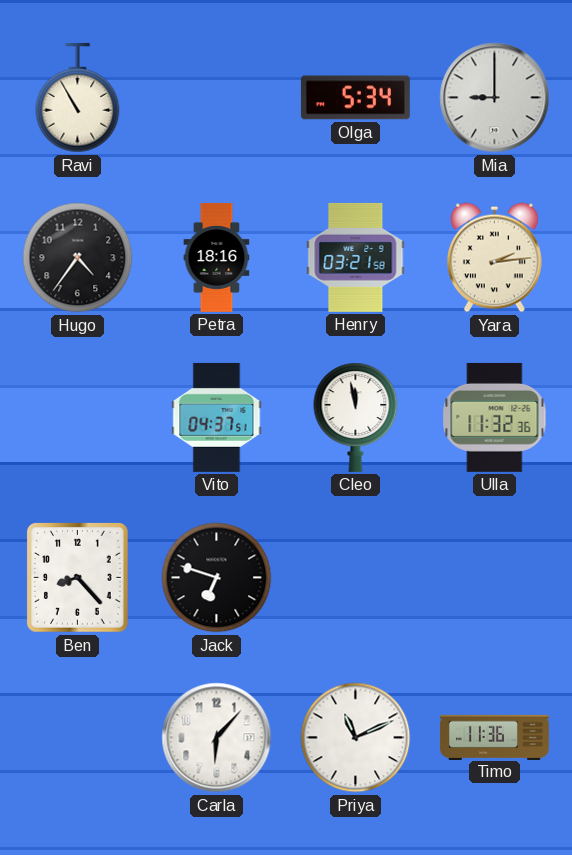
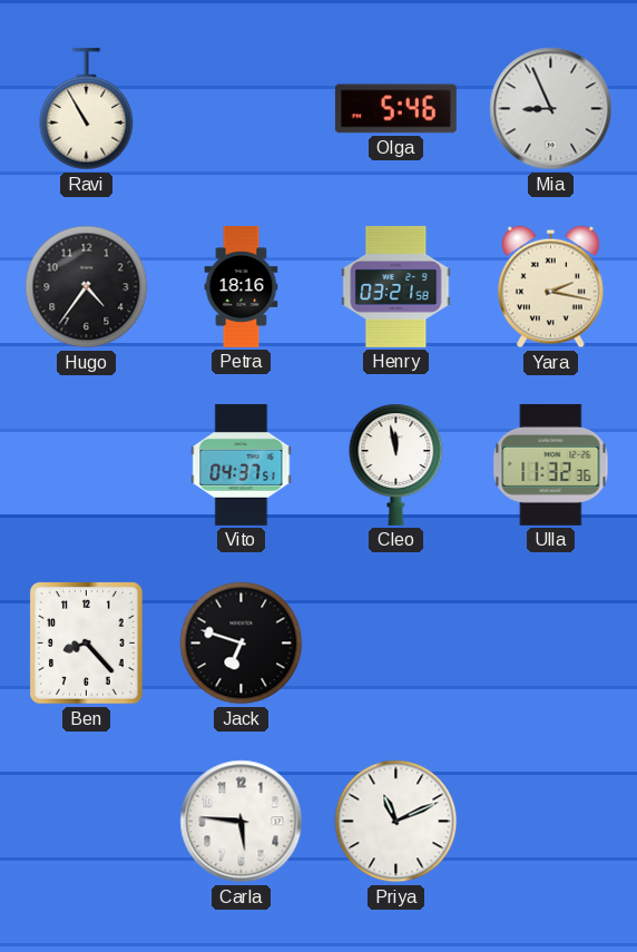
Olga: 5:34 -> 5:46
Mia: 9:00 -> 8:56
Yara: 2:14 -> 2:17
Carla: 6:07 -> 5:46
Timo: 11:36 -> none
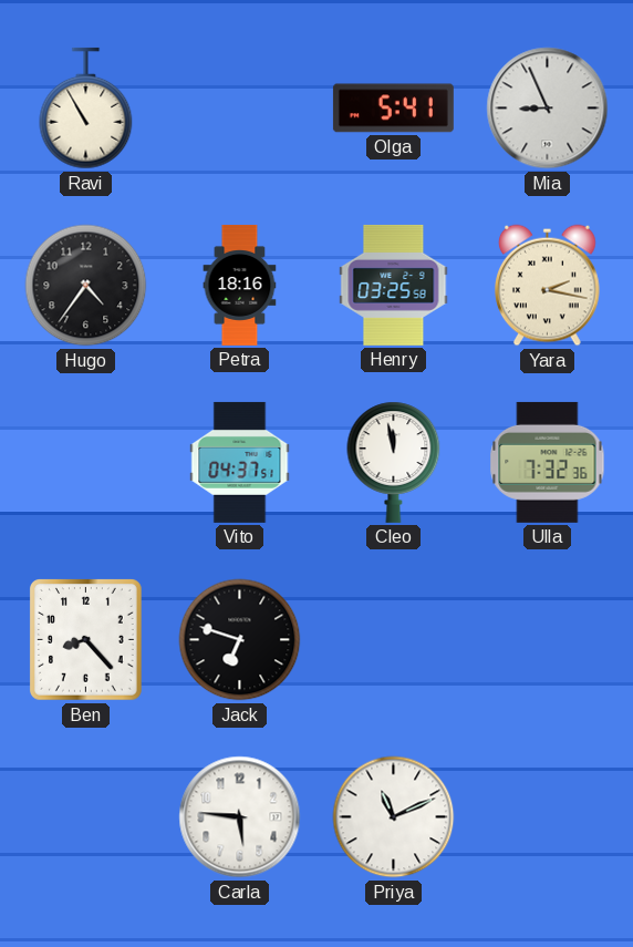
Olga: 5:46 -> 5:41
Henry: 03:21 -> 03:25
Ulla: 11:32 -> 7:32
